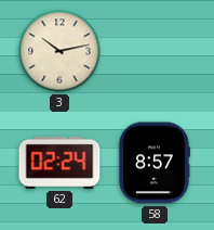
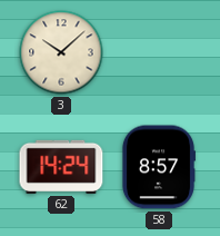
3: 10:13 -> 10:08
62: 02:24 -> 14:24
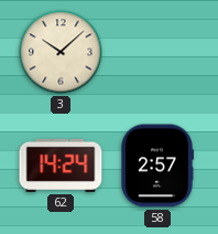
58: 8:57 -> 2:57
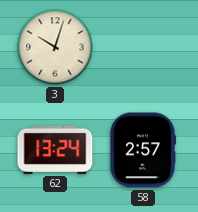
3: 10:08 -> 10:03
62: 14:24 -> 13:24
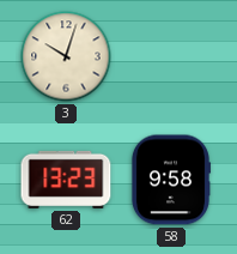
62: 13:24 -> 13:23
58: 2:57 -> 9:58
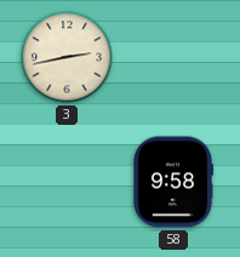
3: 10:03 -> 2:43
62: 13:23 -> none
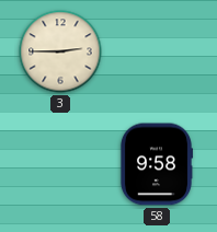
3: 2:43 -> 2:45
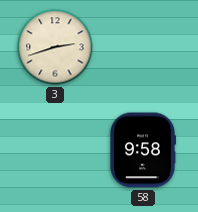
3: 2:45 -> 2:42
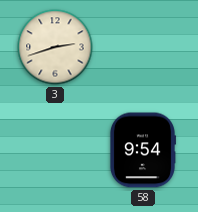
58: 9:58 -> 9:54
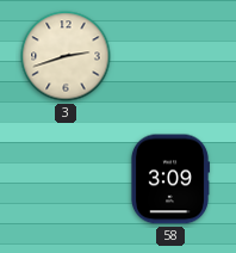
58: 9:54 -> 3:09
